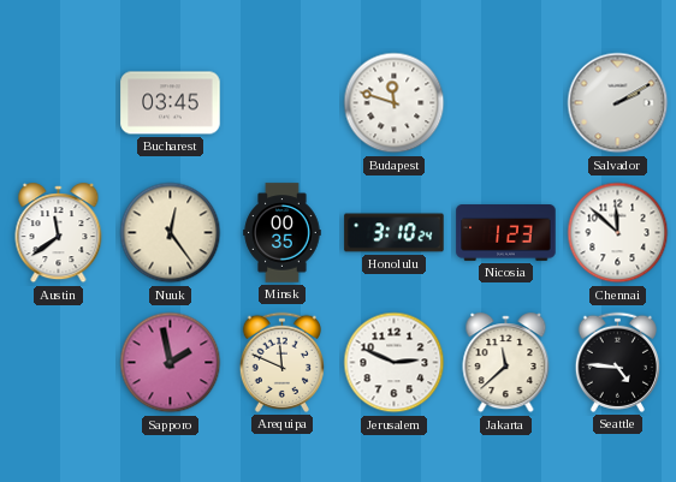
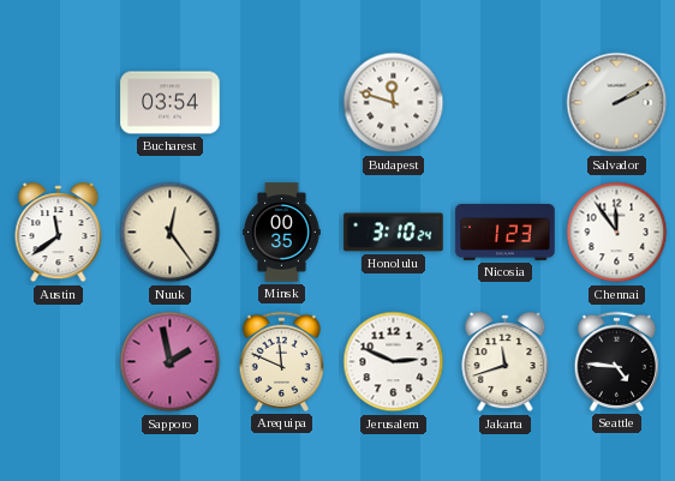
Bucharest: 03:45 -> 03:54
Chennai: 11:52 -> 11:54
Jakarta: 11:38 -> 11:42
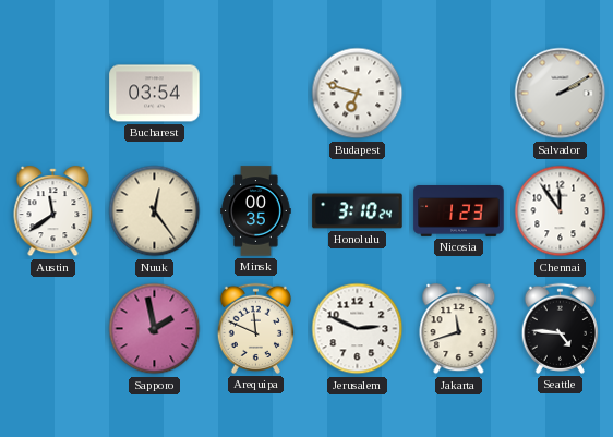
Budapest: 11:48 -> 6:48
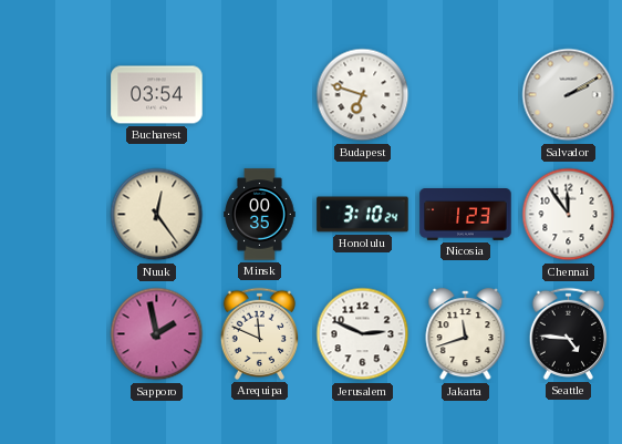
Austin: 11:39 -> none
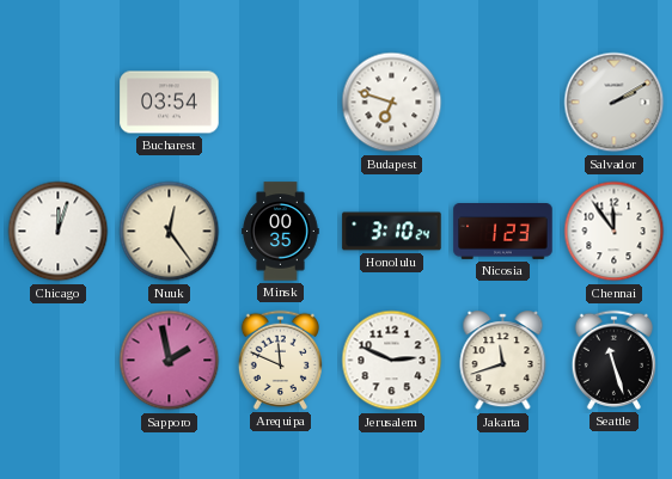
Chicago: none -> 12:03
Seattle: 4:46 -> 11:27
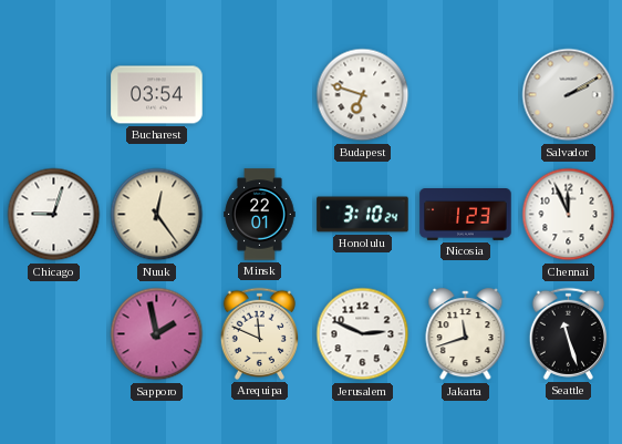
Chicago: 12:03 -> 9:03
Minsk: 00:35 -> 22:01
Chennai: 11:54 -> 11:56
